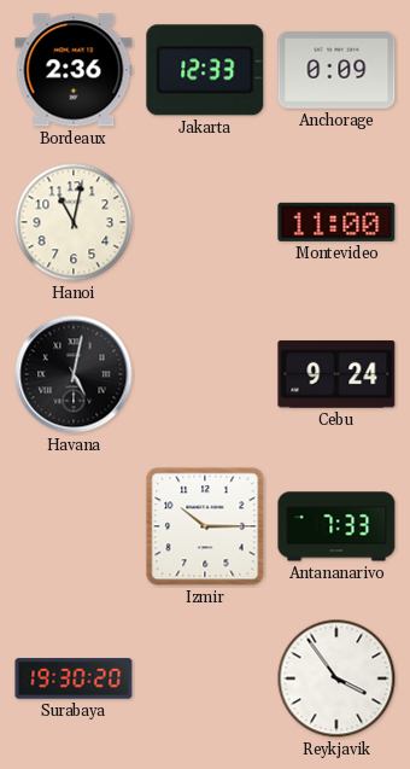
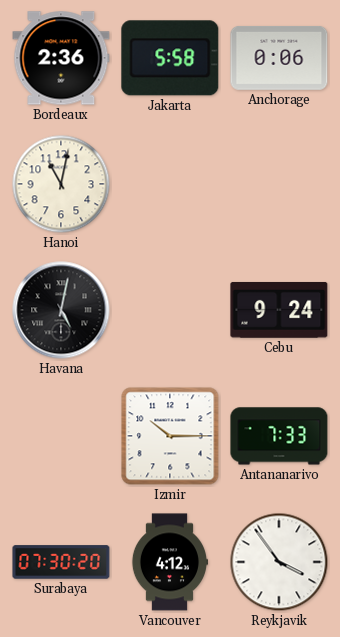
Jakarta: 12:33 -> 5:58
Anchorage: 0:09 -> 0:06
Montevideo: 11:00 -> none
Surabaya: 19:30 -> 07:30
Vancouver: none -> 4:12
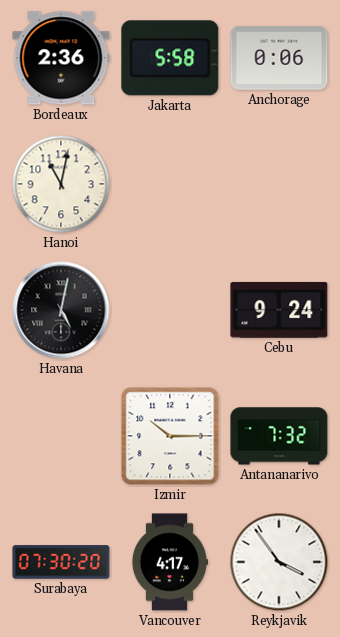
Antananarivo: 7:33 -> 7:32
Vancouver: 4:12 -> 4:17
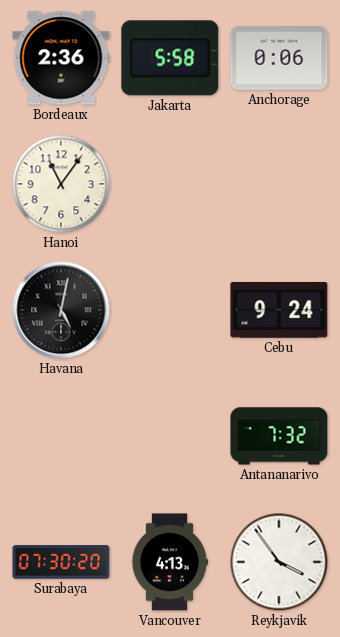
Hanoi: 11:02 -> 11:06
Izmir: 10:15 -> none
Vancouver: 4:17 -> 4:13
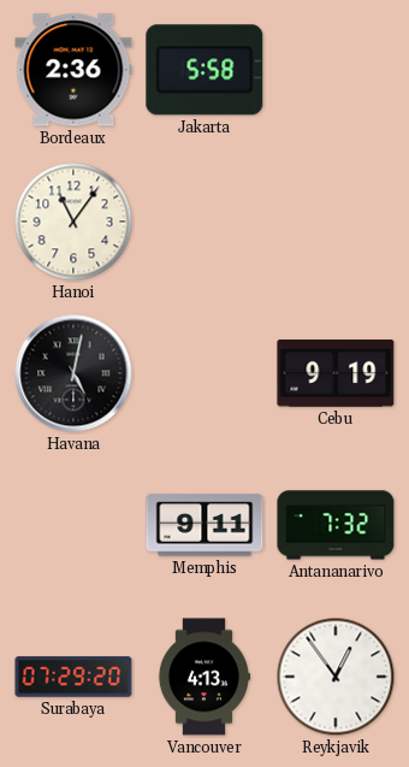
Anchorage: 0:06 -> none
Cebu: 9:24 -> 9:19
Memphis: none -> 9:11
Surabaya: 07:30 -> 07:29
Reykjavik: 3:54 -> 12:54
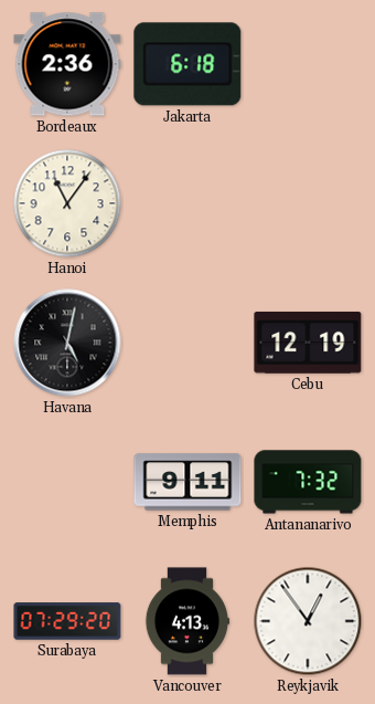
Jakarta: 5:58 -> 6:18
Cebu: 9:19 -> 12:19
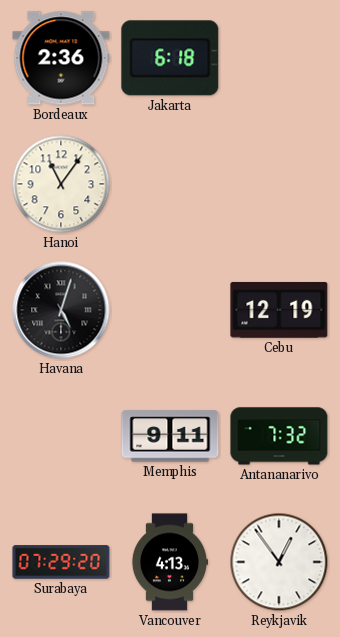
Havana: 5:02 -> 5:03
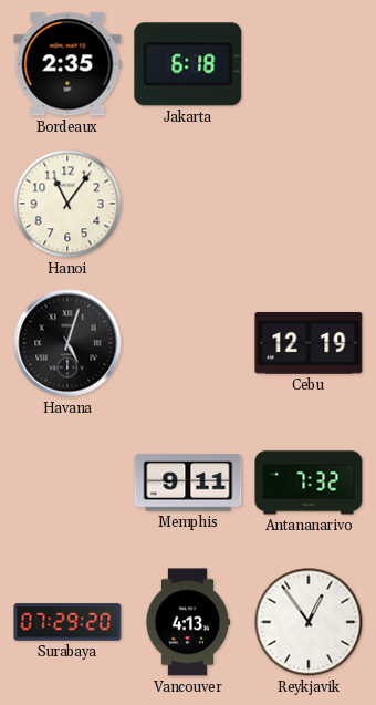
Bordeaux: 2:36 -> 2:35
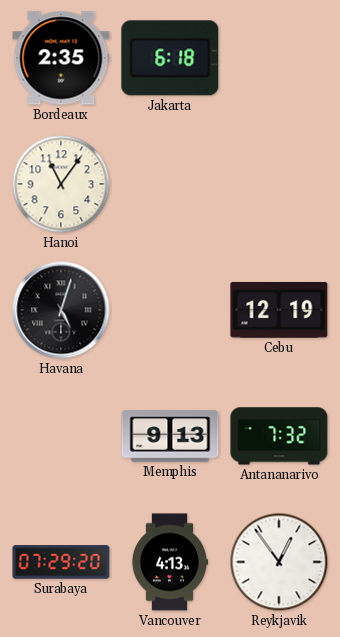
Memphis: 9:11 -> 9:13
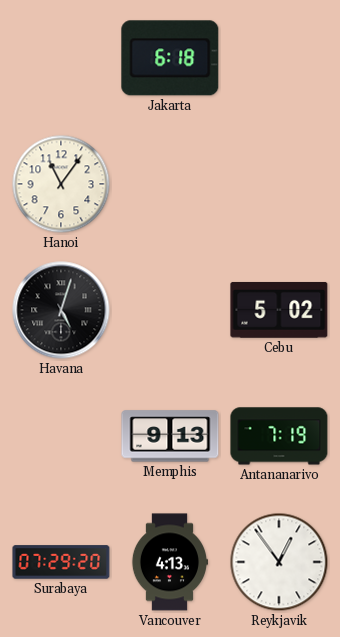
Bordeaux: 2:35 -> none
Cebu: 12:19 -> 5:02
Antananarivo: 7:32 -> 7:19
